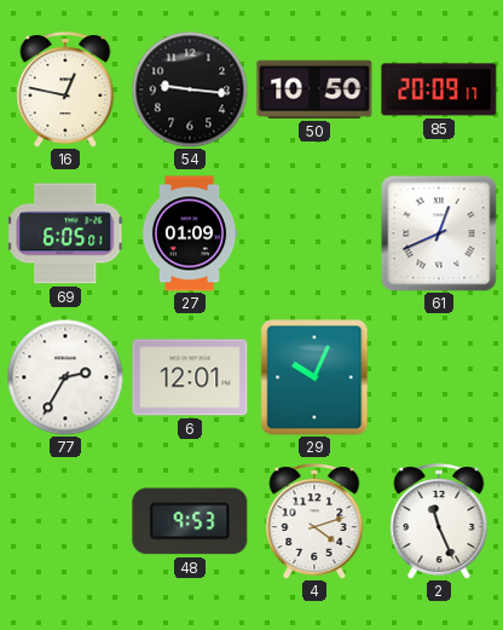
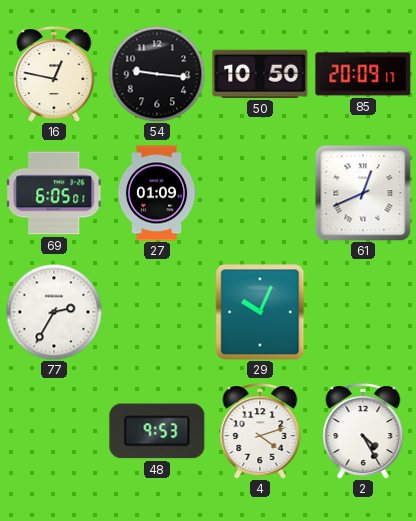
6: 12:01 -> none
2: 11:26 -> 4:25
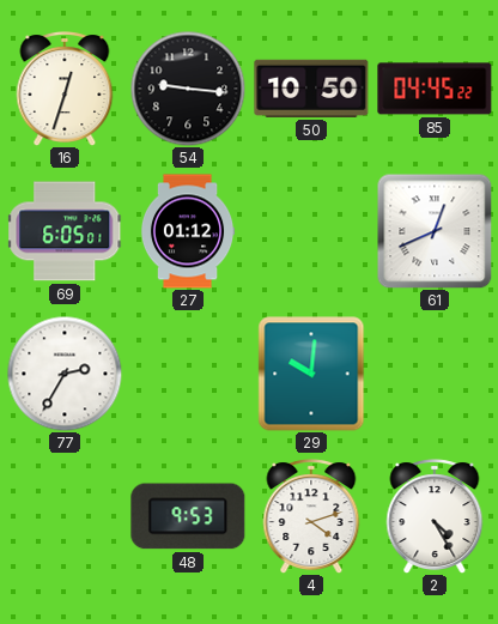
16: 12:47 -> 12:33
85: 20:09 -> 04:45
27: 01:09 -> 01:12
29: 10:04 -> 10:01
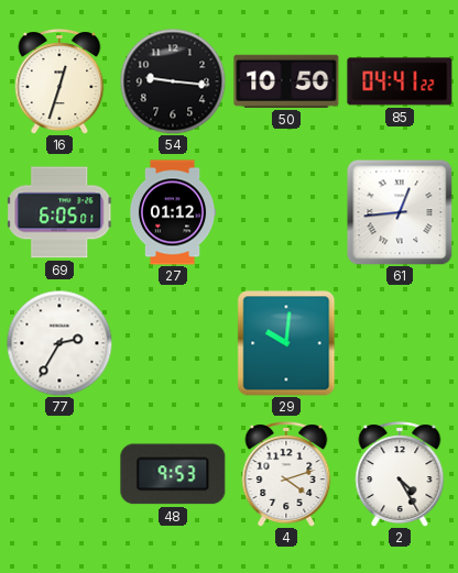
85: 04:45 -> 04:41
61: 12:41 -> 12:44
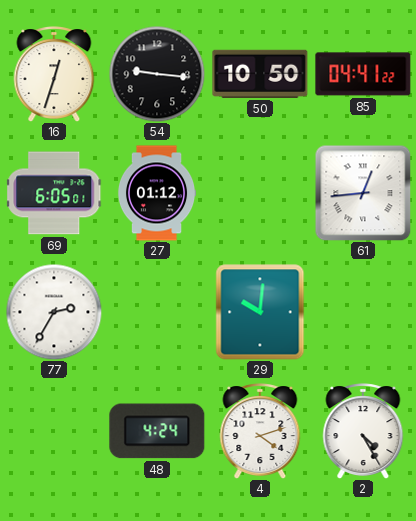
48: 9:53 -> 4:24
